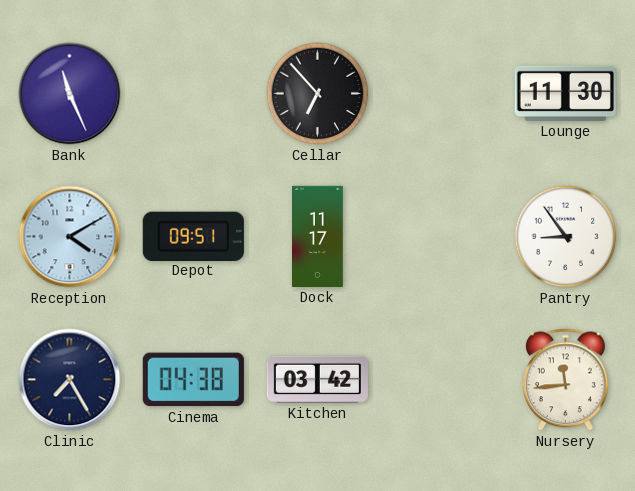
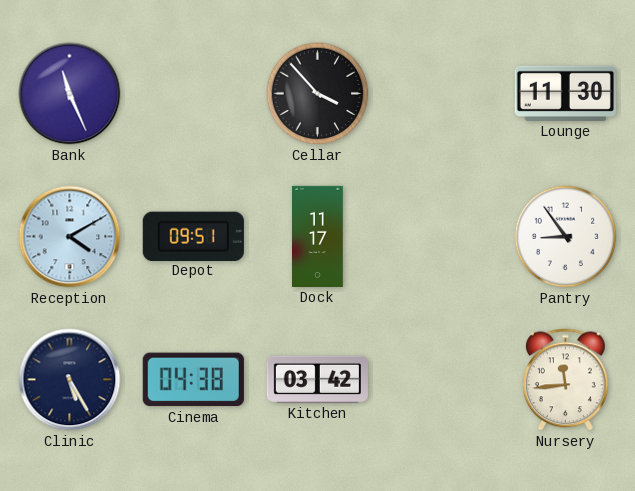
Cellar: 6:53 -> 3:53
Clinic: 7:25 -> 5:25
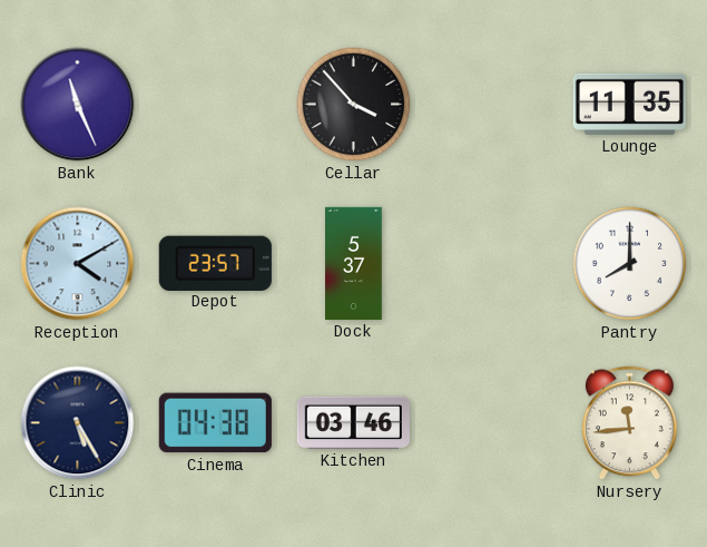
Lounge: 11:30 -> 11:35
Depot: 09:51 -> 23:57
Dock: 11:17 -> 5:37
Pantry: 8:54 -> 8:00
Kitchen: 03:42 -> 03:46
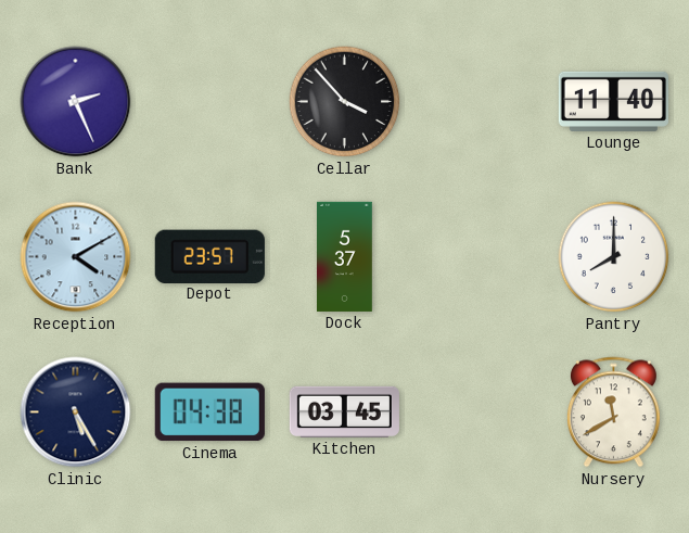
Bank: 11:26 -> 2:26
Lounge: 11:35 -> 11:40
Kitchen: 03:46 -> 03:45
Nursery: 11:44 -> 11:40
